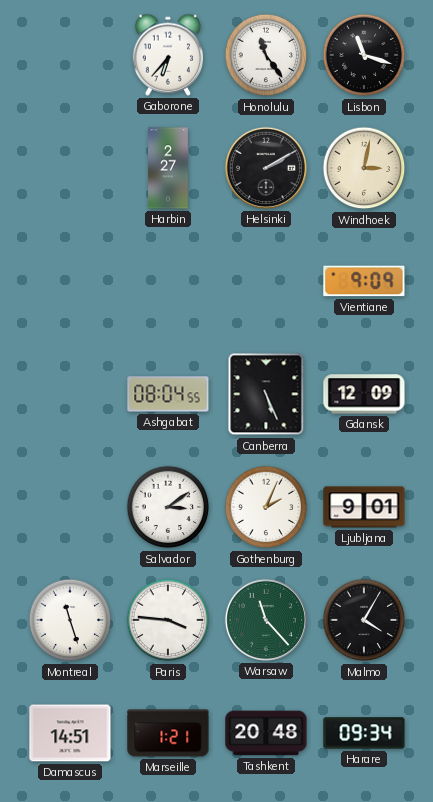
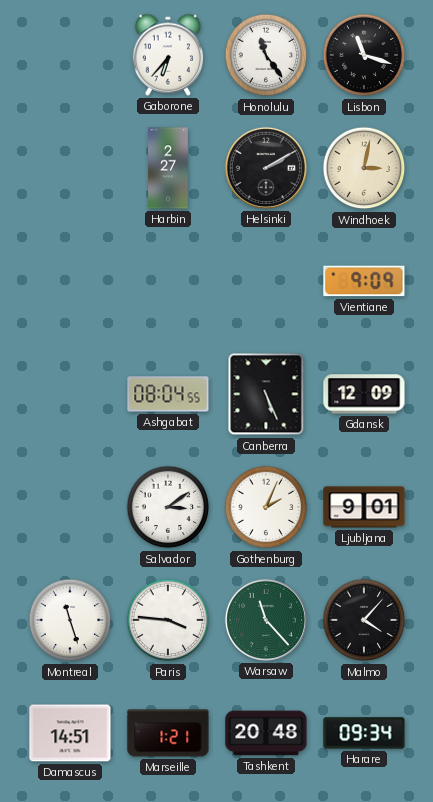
Malmo: 4:05 -> 4:07
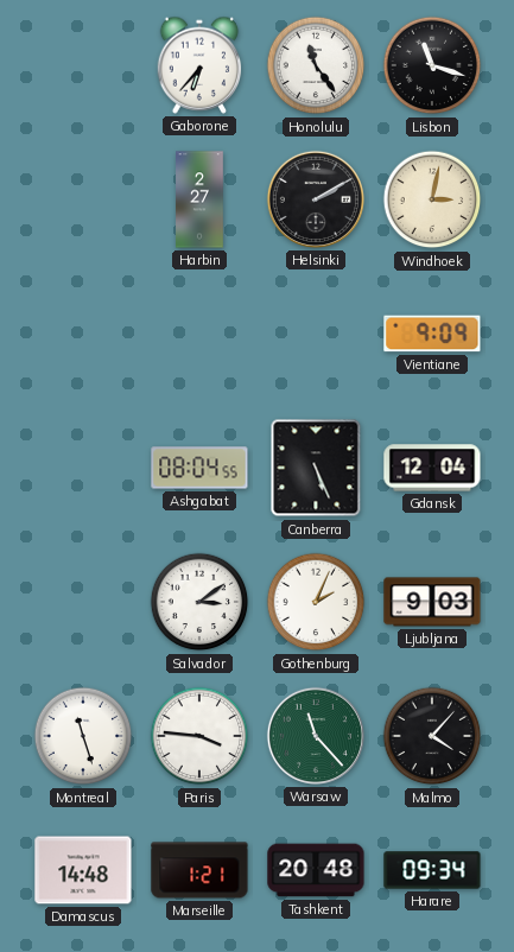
Gdansk: 12:09 -> 12:04
Ljubljana: 9:01 -> 9:03
Damascus: 14:51 -> 14:48
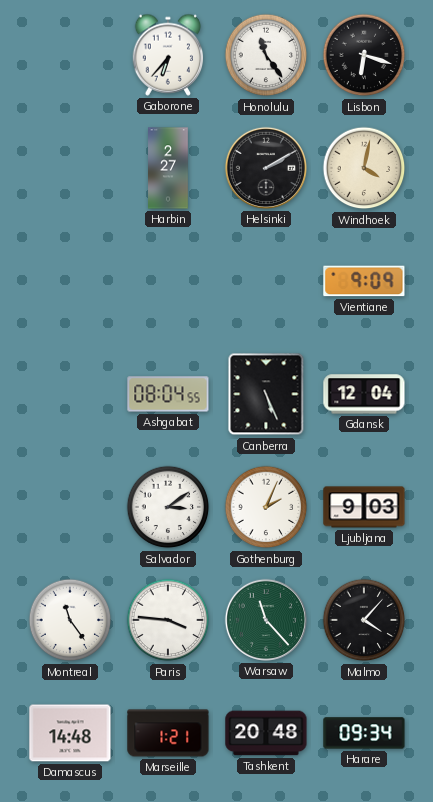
Lisbon: 11:18 -> 6:18
Windhoek: 3:02 -> 4:02
Montreal: 11:27 -> 11:24
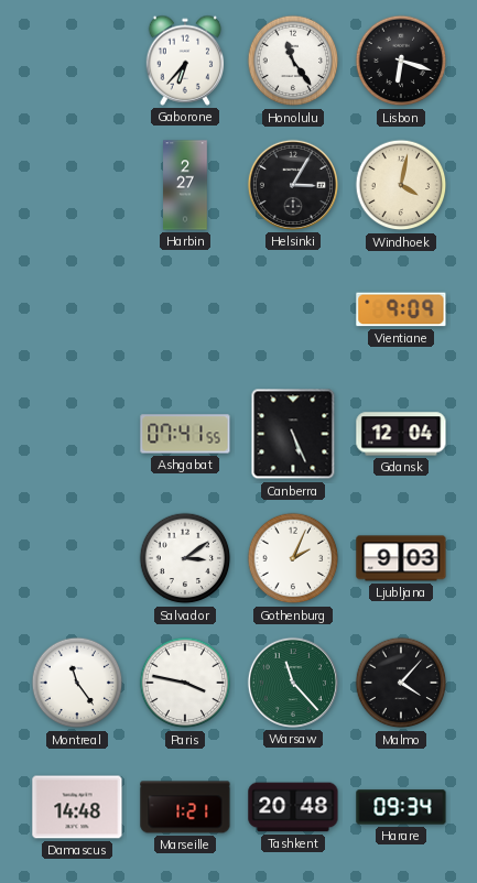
Helsinki: 2:10 -> 3:05
Ashgabat: 08:04 -> 07:41
Paris: 3:46 -> 3:47
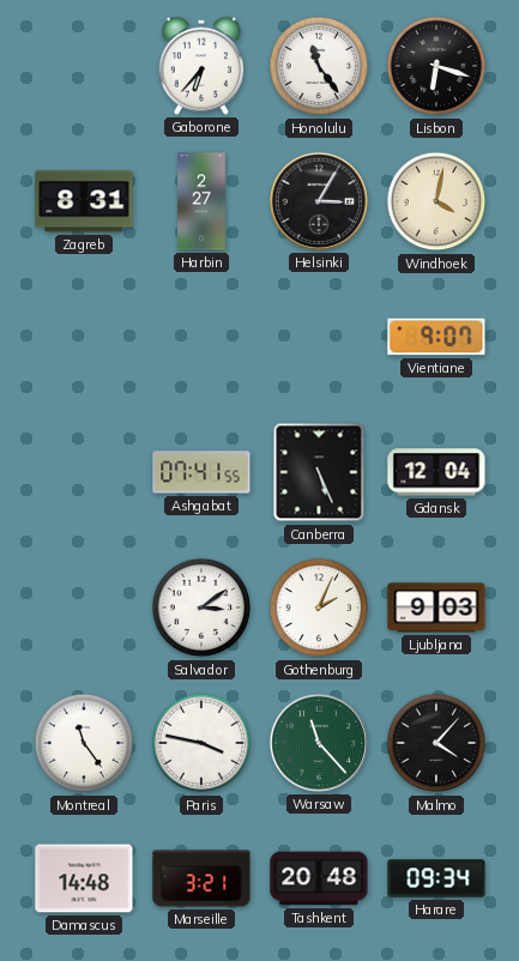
Zagreb: none -> 8:31
Vientiane: 9:09 -> 9:07
Marseille: 1:21 -> 3:21
